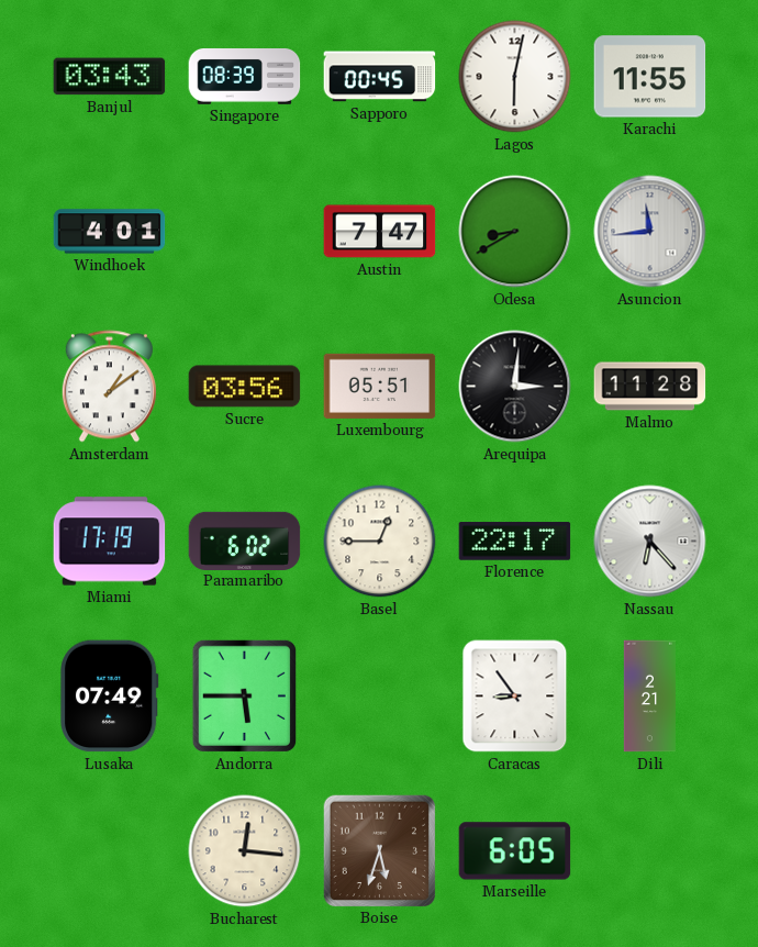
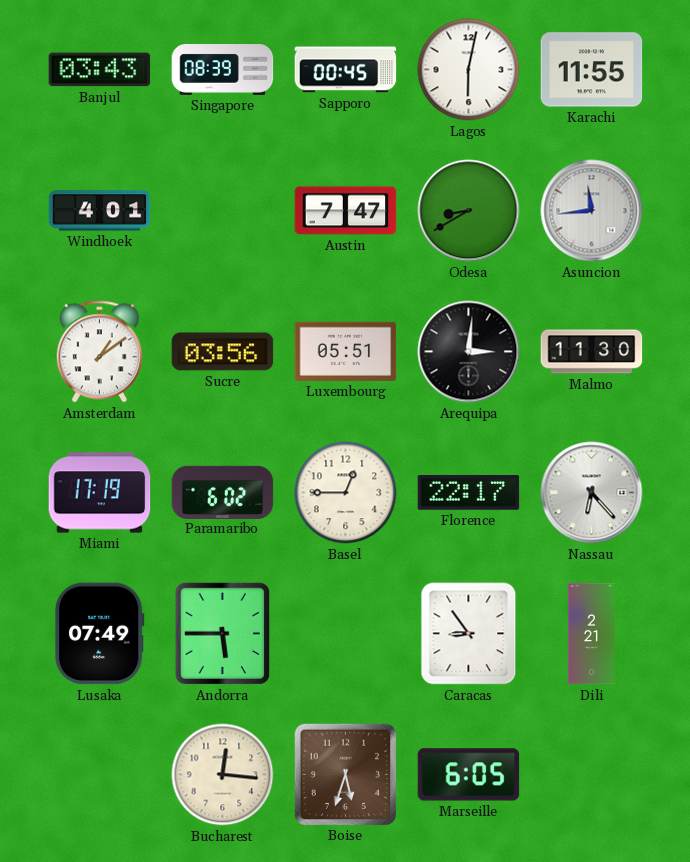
Malmo: 11:28 -> 11:30
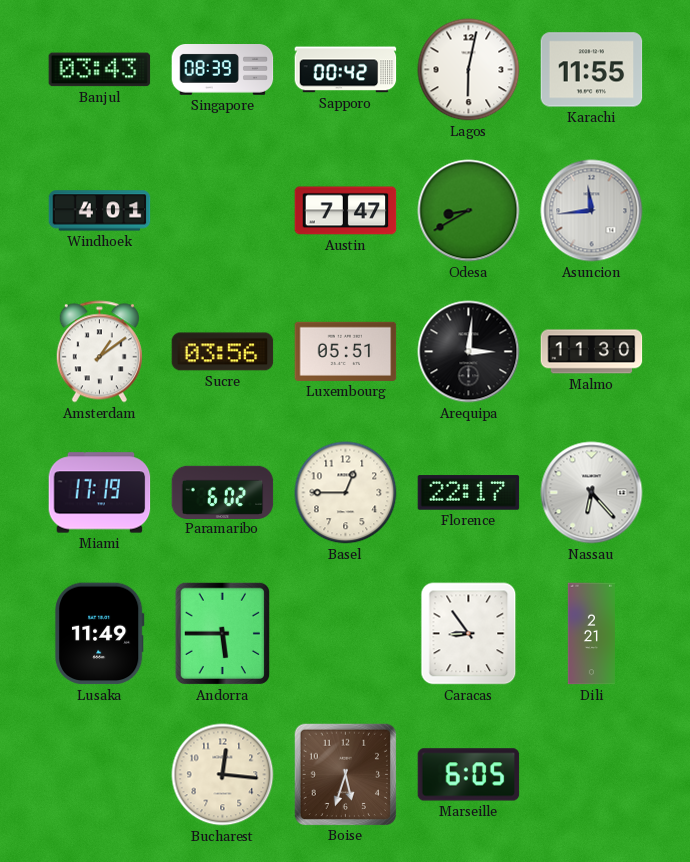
Sapporo: 00:45 -> 00:42
Lusaka: 07:49 -> 11:49
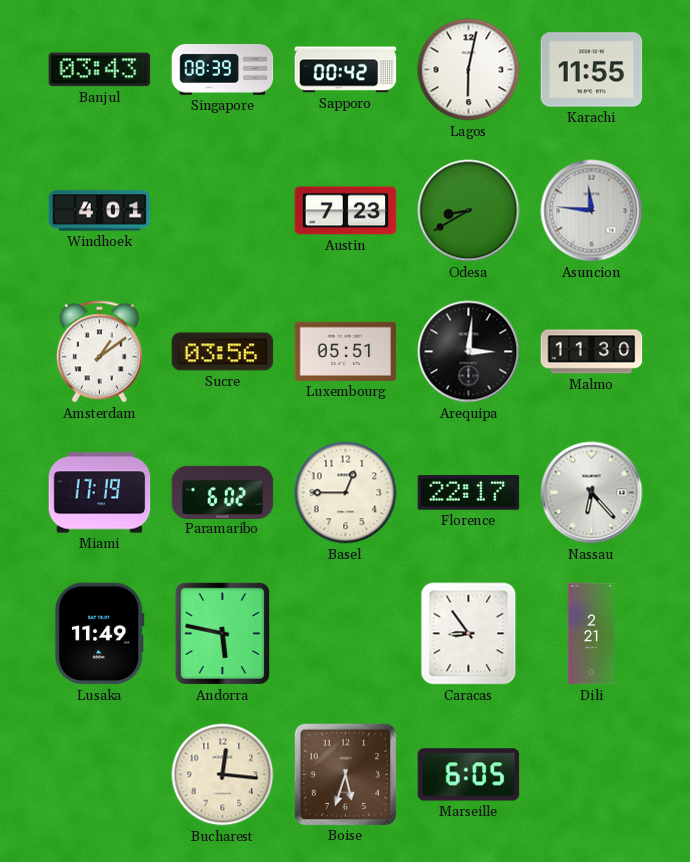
Austin: 7:47 -> 7:23
Asuncion: 11:44 -> 11:46
Andorra: 5:45 -> 5:47
